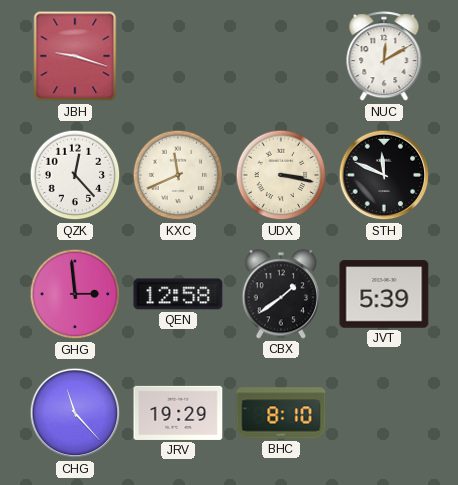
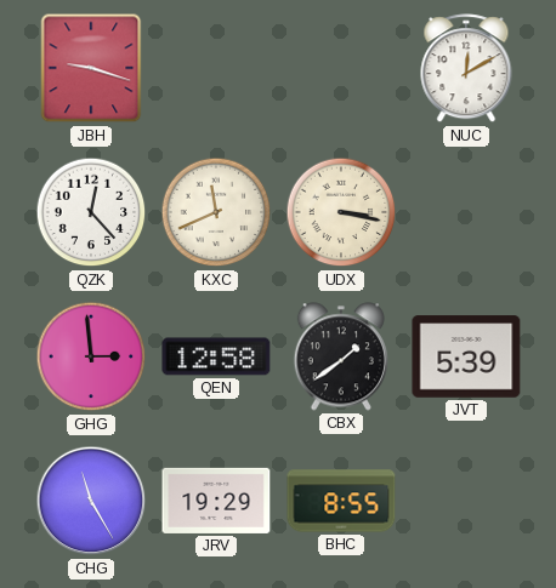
STH: 11:49 -> none
CHG: 11:23 -> 11:25
BHC: 8:10 -> 8:55
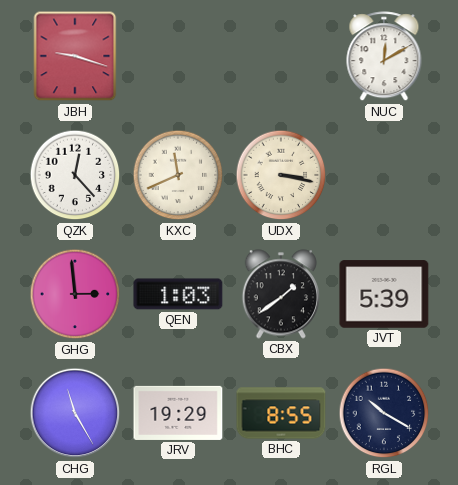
QEN: 12:58 -> 1:03
RGL: none -> 10:20
